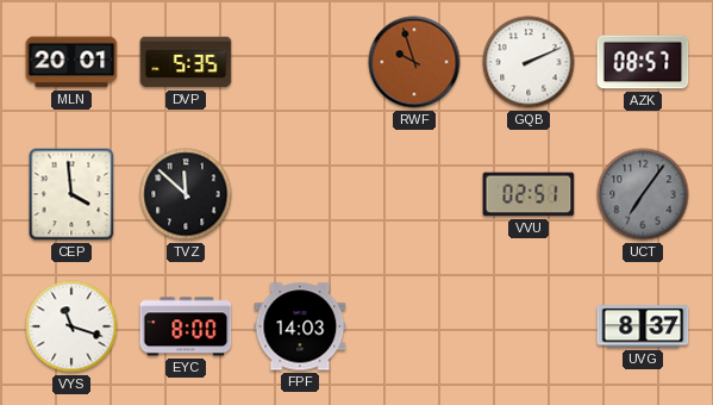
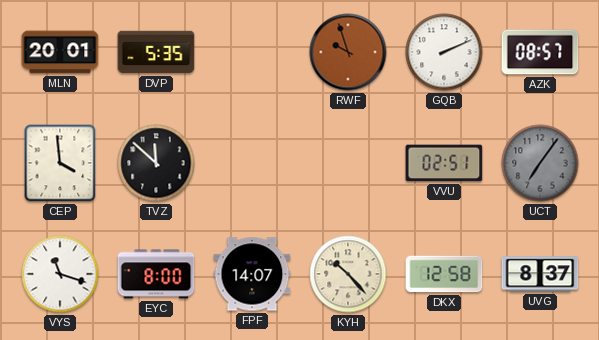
FPF: 14:03 -> 14:07
KYH: none -> 10:23
DKX: none -> 12:58
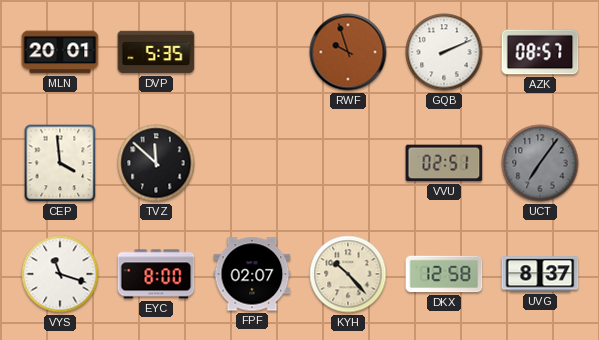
FPF: 14:07 -> 02:07
